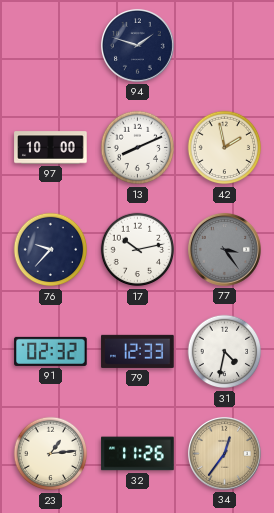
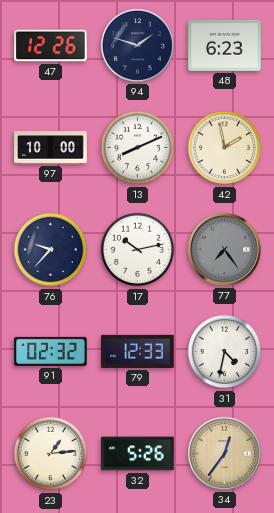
47: none -> 12:26
48: none -> 6:23
77: 3:24 -> 7:24
32: 11:26 -> 5:26
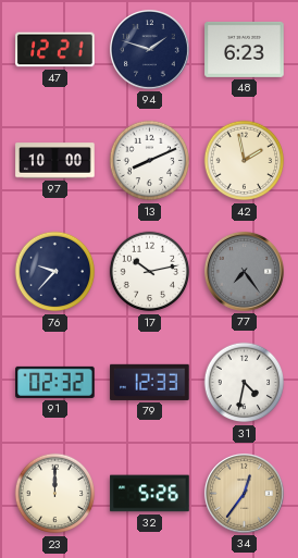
47: 12:26 -> 12:21
23: 1:14 -> 12:00
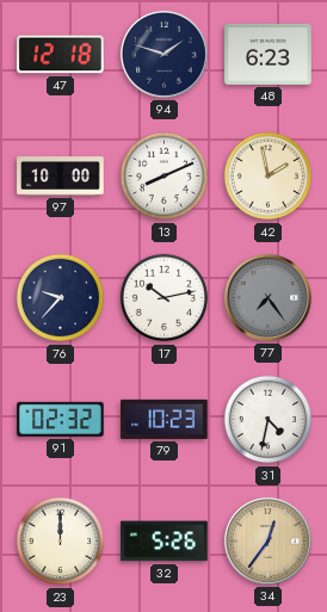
47: 12:21 -> 12:18
79: 12:33 -> 10:23
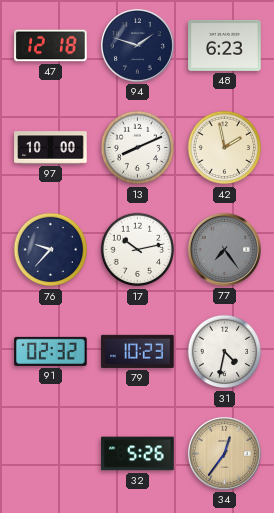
23: 12:00 -> none
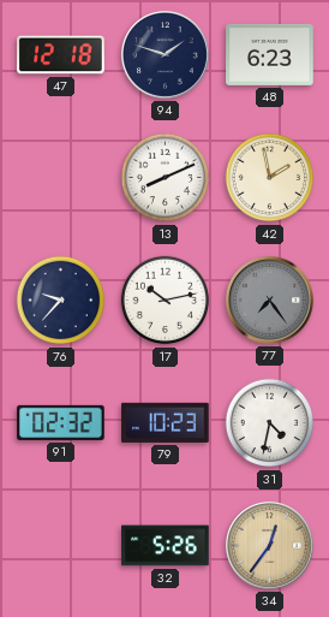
97: 10:00 -> none
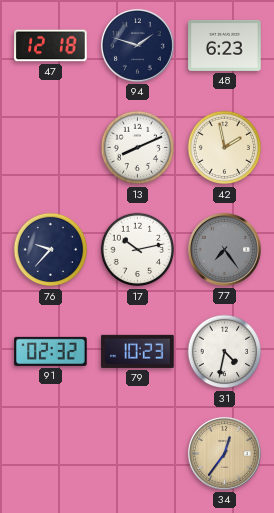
32: 5:26 -> none
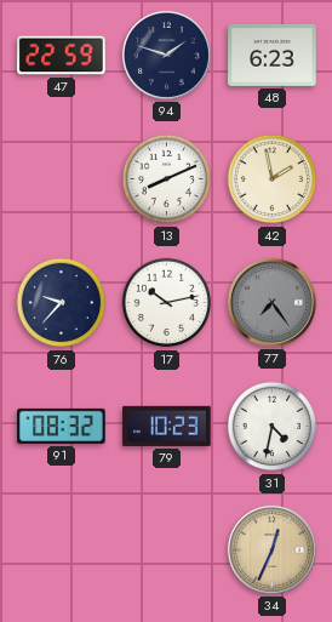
47: 12:18 -> 22:59
91: 02:32 -> 08:32
34: 12:36 -> 12:34
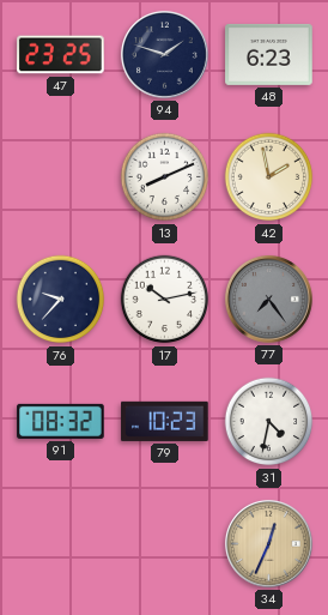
47: 22:59 -> 23:25
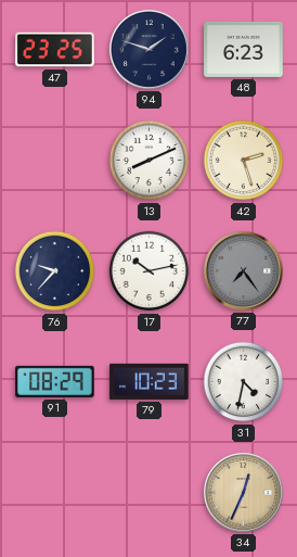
42: 1:58 -> 2:27
91: 08:32 -> 08:29
